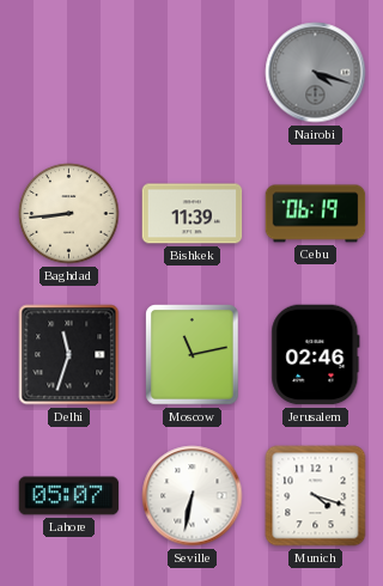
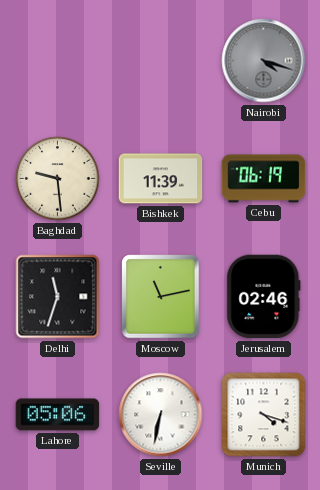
Baghdad: 8:44 -> 9:29
Lahore: 05:07 -> 05:06
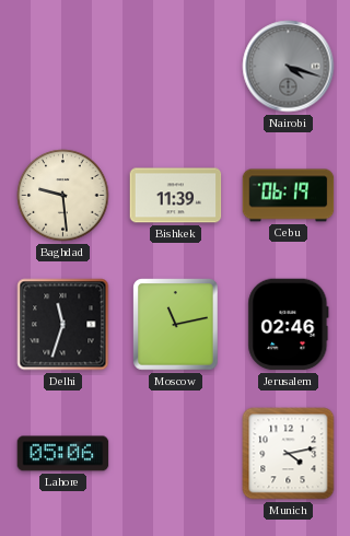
Seville: 6:32 -> none
Munich: 4:18 -> 4:13
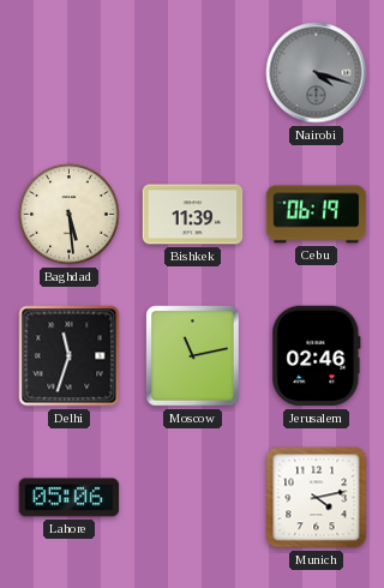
Baghdad: 9:29 -> 5:29
